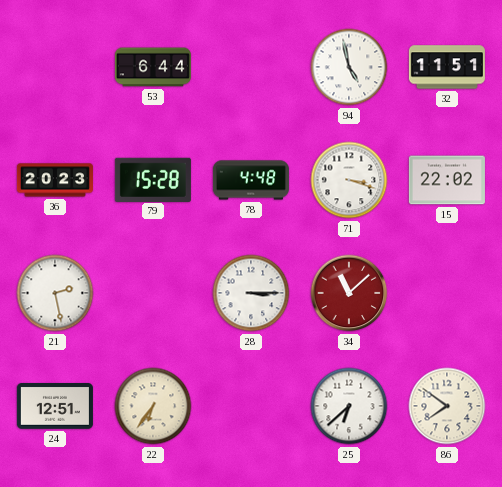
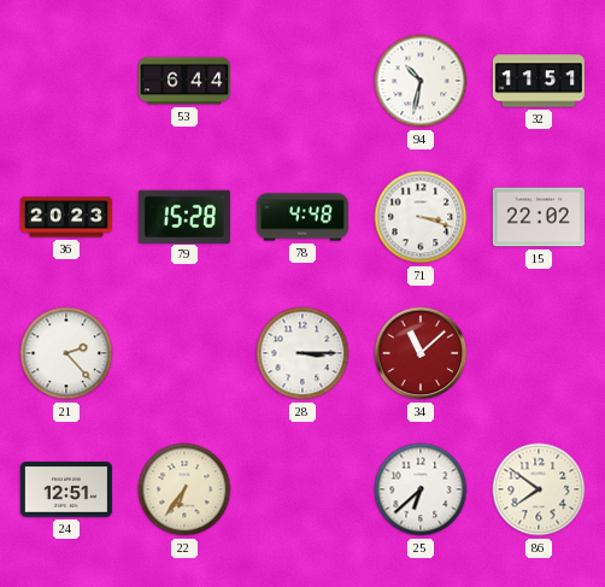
94: 4:58 -> 10:32
21: 2:28 -> 2:23
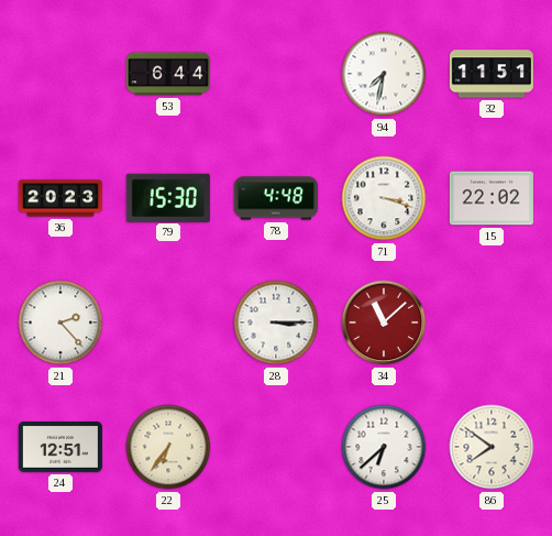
94: 10:32 -> 7:32
79: 15:28 -> 15:30
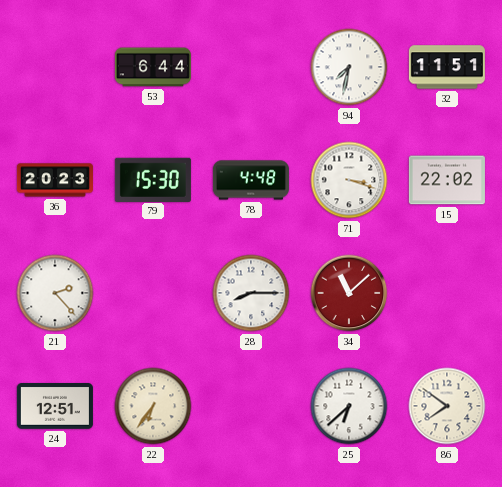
28: 3:15 -> 8:15
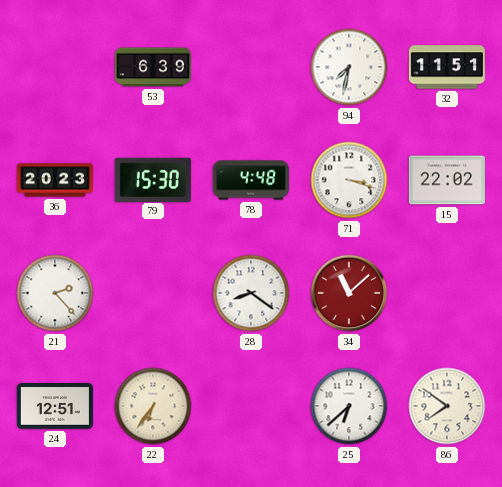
53: 6:44 -> 6:39
28: 8:15 -> 8:21
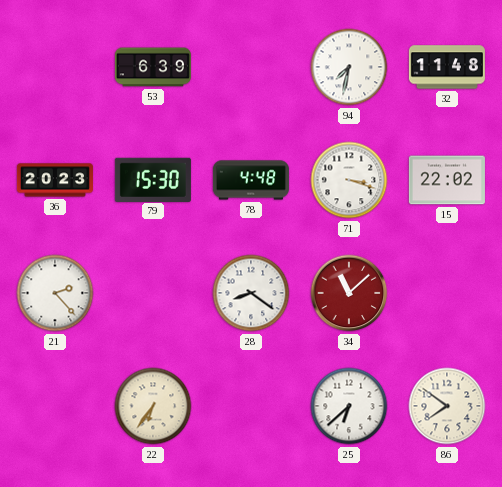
32: 11:51 -> 11:48
24: 12:51 -> none
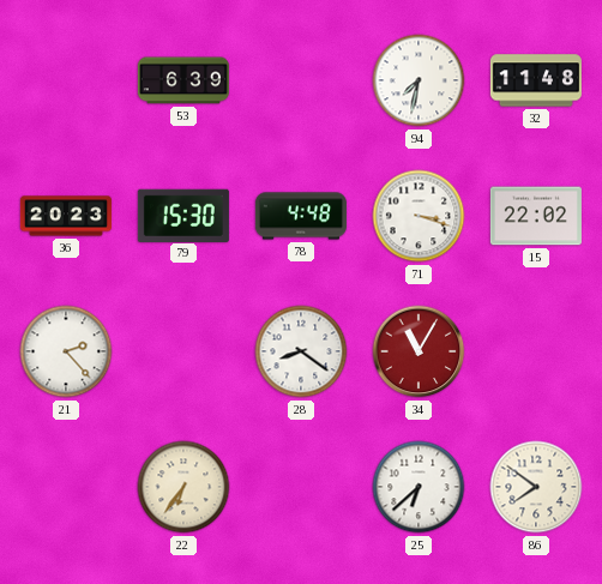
34: 11:08 -> 11:05
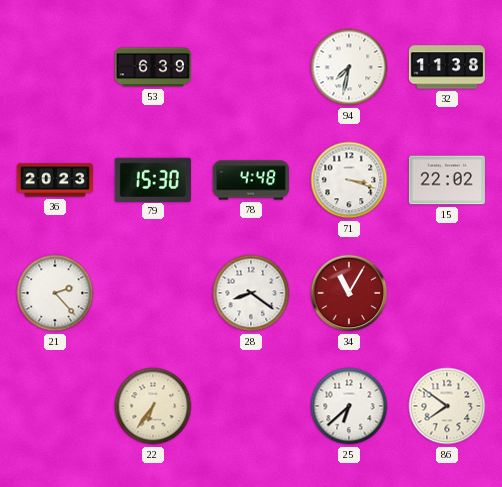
32: 11:48 -> 11:38
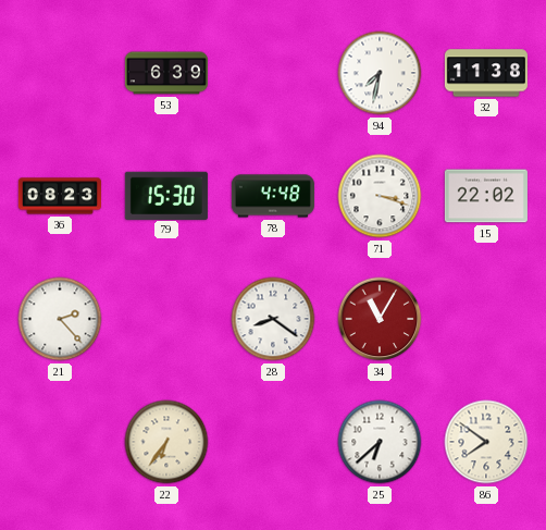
36: 20:23 -> 08:23
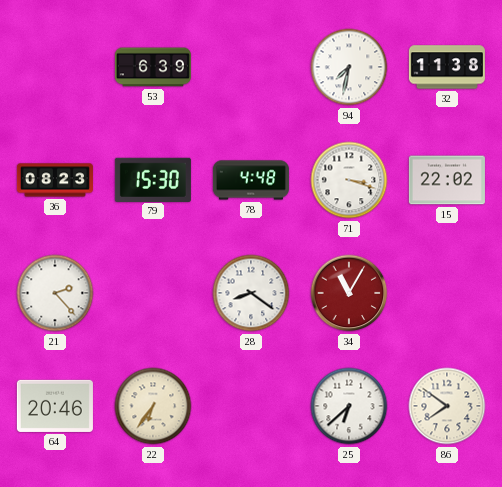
64: none -> 20:46
